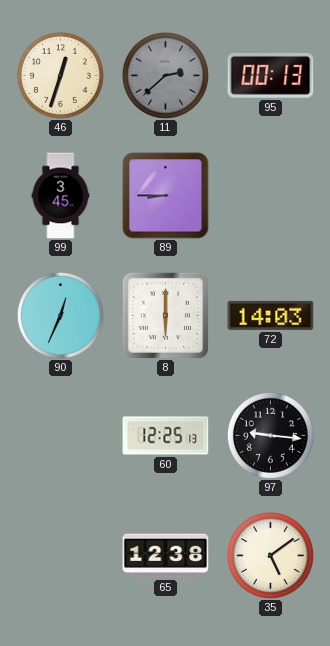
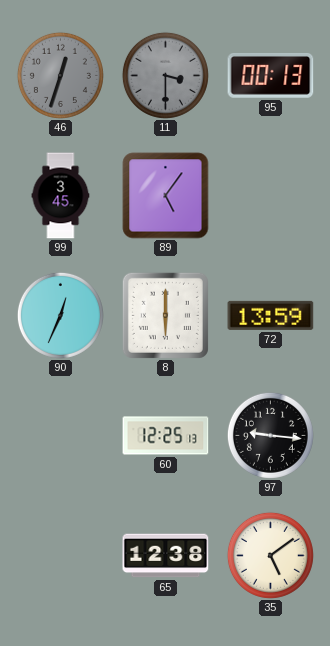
46 dial: cream -> grey
11: 2:38 -> 3:30
89: 8:45 -> 5:06
72: 14:03 -> 13:59
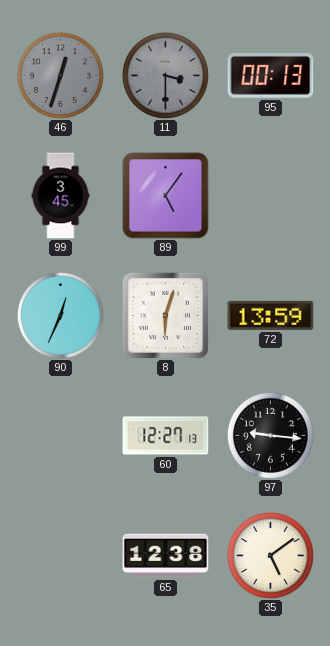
8: 6:00 -> 6:03
60: 12:25 -> 12:27
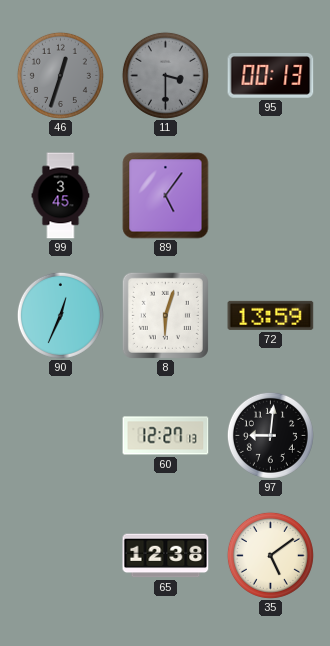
97: 9:16 -> 9:01
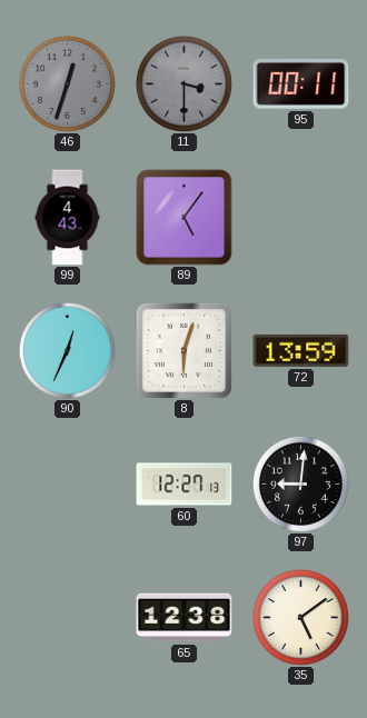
95: 00:13 -> 00:11
99: 3:45 -> 4:43
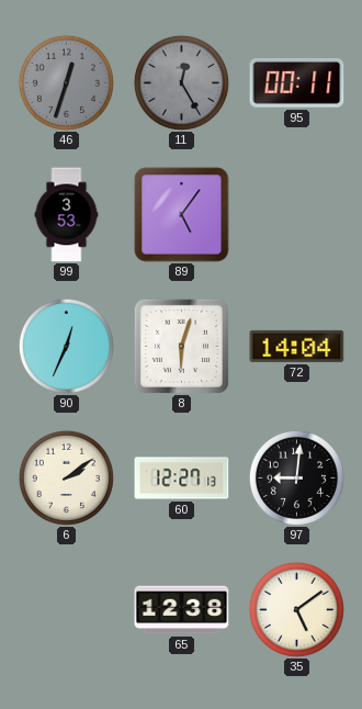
11: 3:30 -> 12:25
99: 4:43 -> 3:53
72: 13:59 -> 14:04
6: none -> 2:09
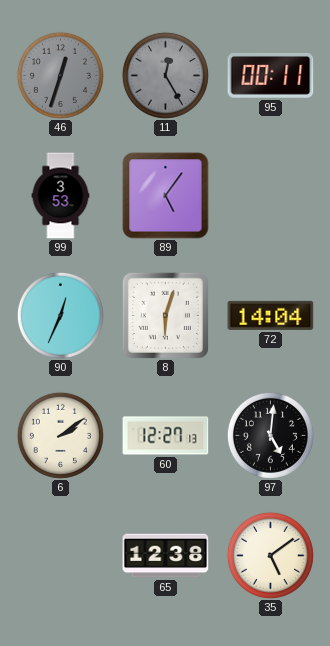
97: 9:01 -> 5:01
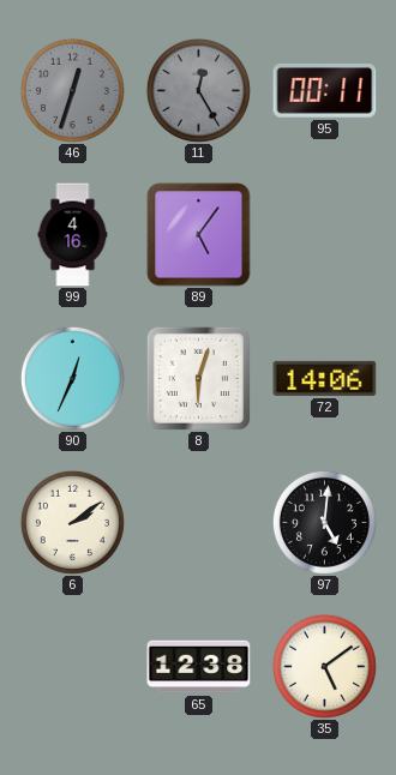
99: 3:53 -> 4:16
72: 14:04 -> 14:06
60: 12:27 -> none
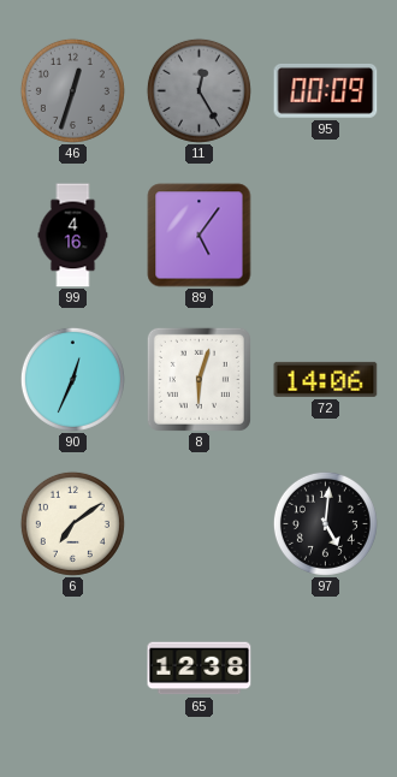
95: 00:11 -> 00:09
6: 2:09 -> 7:09
35: 5:09 -> none
